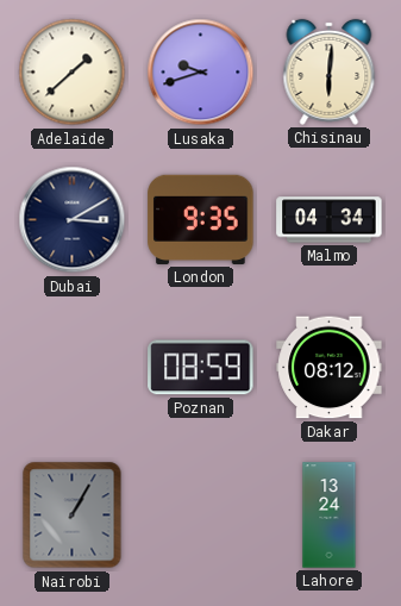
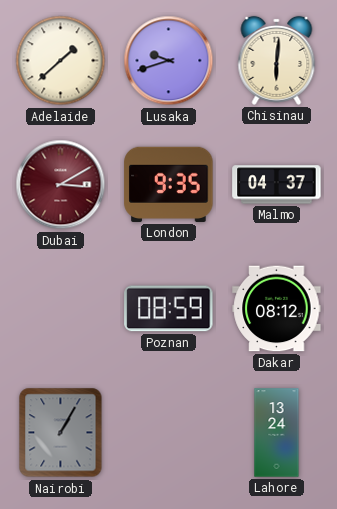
Dubai dial: navy -> burgundy
Malmo: 04:34 -> 04:37
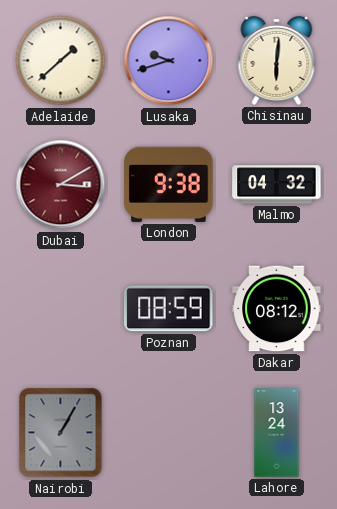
London: 9:35 -> 9:38
Malmo: 04:37 -> 04:32
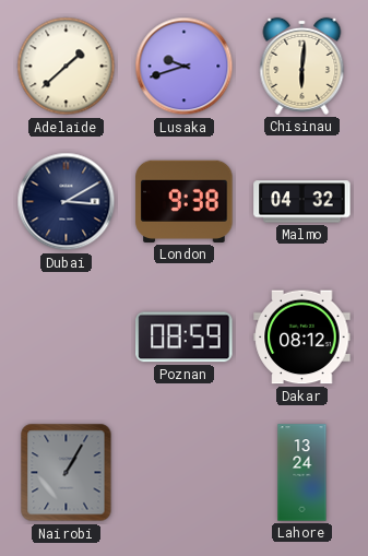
Dubai dial: burgundy -> navy
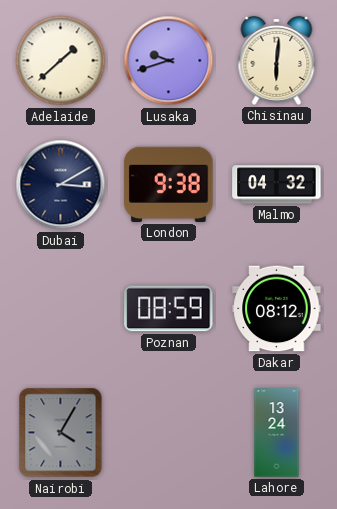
Nairobi: 1:05 -> 4:05
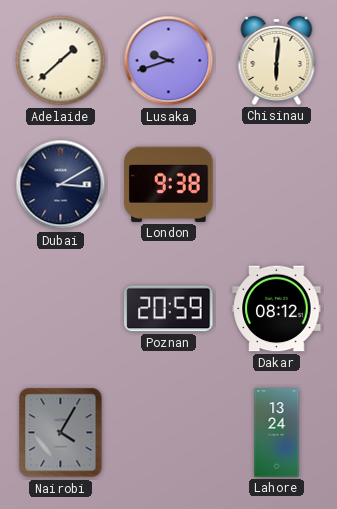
Malmo: 04:32 -> none
Poznan: 08:59 -> 20:59
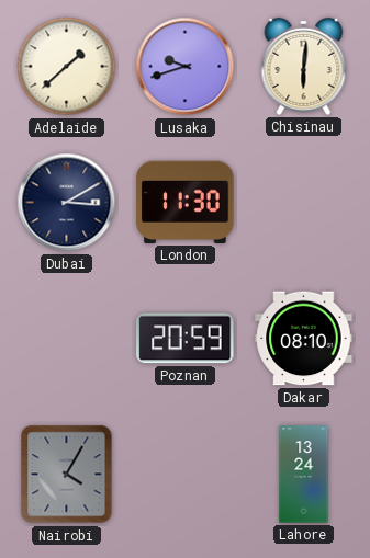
London: 9:38 -> 11:30
Dakar: 08:12 -> 08:10
